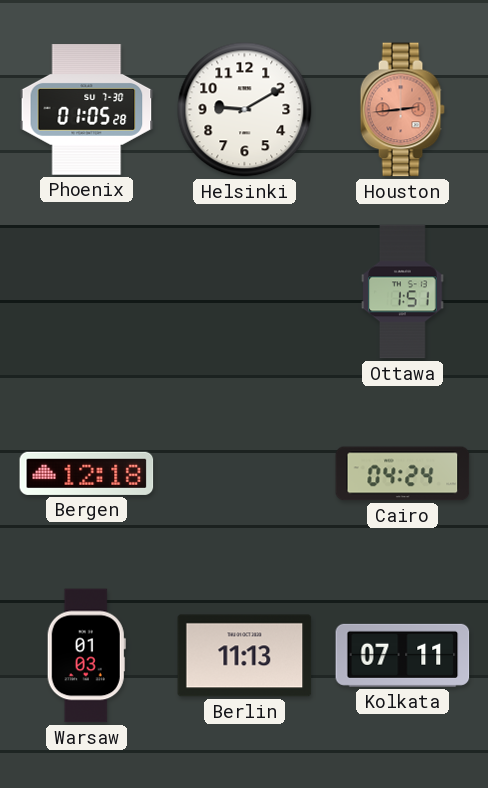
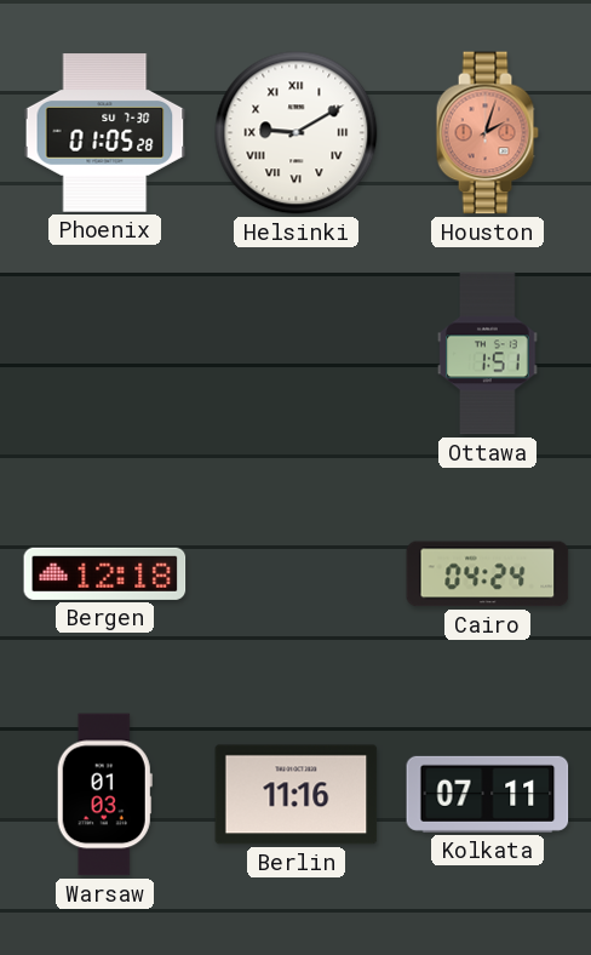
Helsinki numerals: Arabic -> Roman
Houston: 2:44 -> 2:03
Berlin: 11:13 -> 11:16
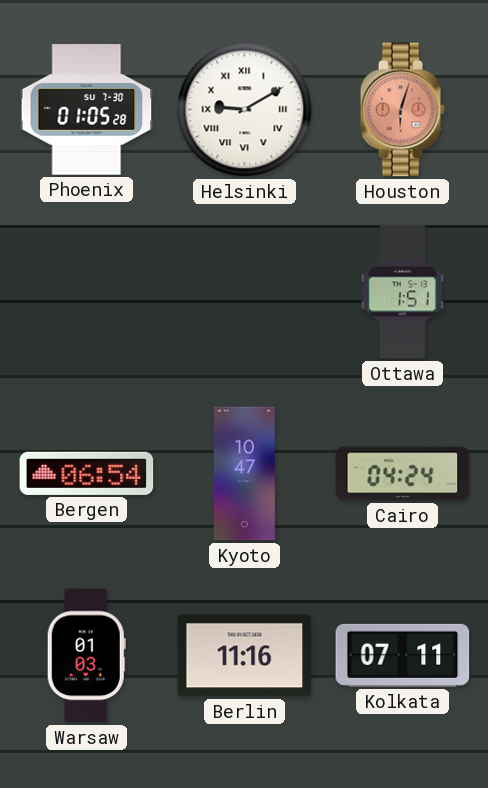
Houston: 2:03 -> 6:03
Bergen: 12:18 -> 06:54
Kyoto: none -> 10:47
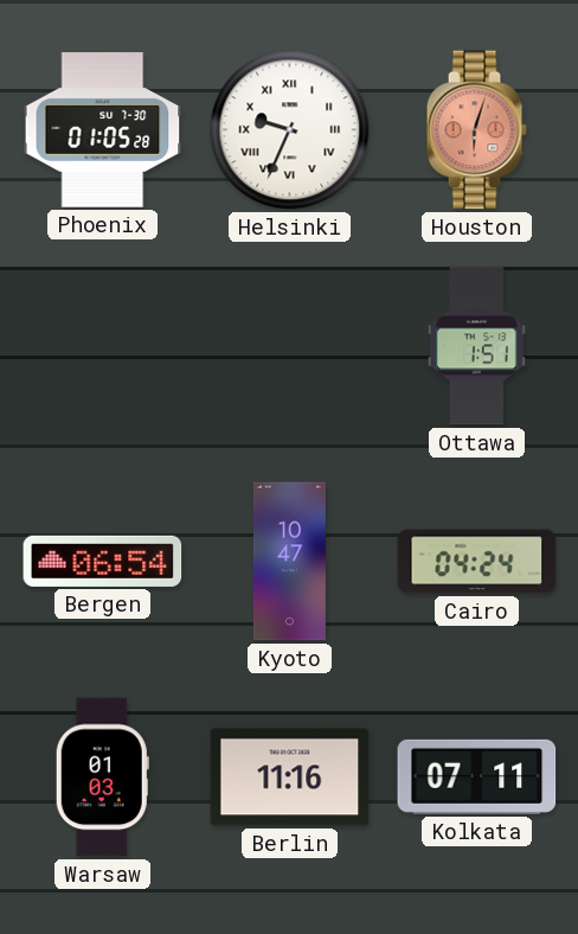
Helsinki: 9:10 -> 9:34
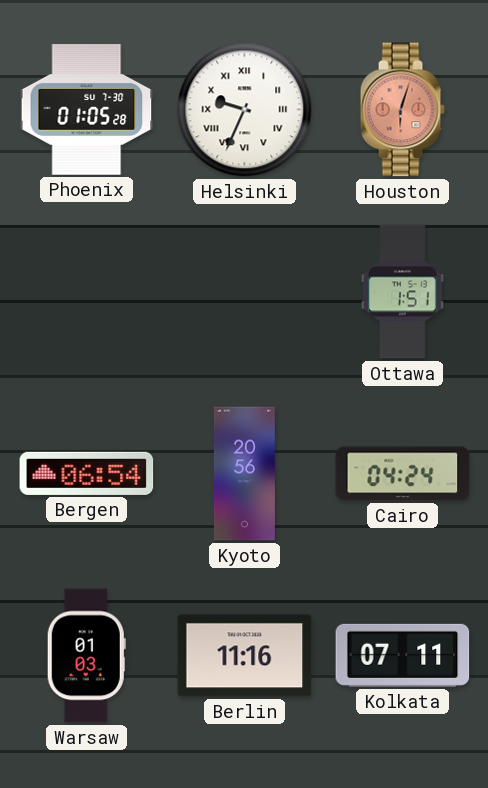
Kyoto: 10:47 -> 20:56
